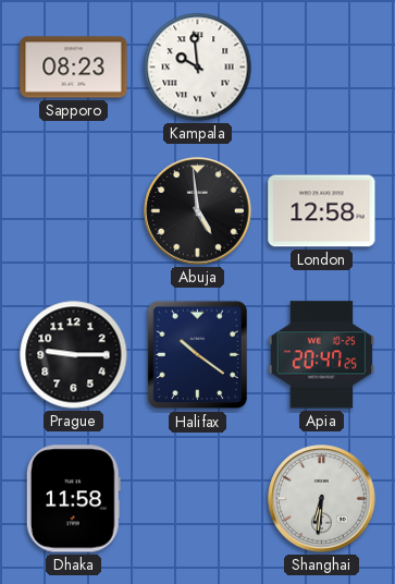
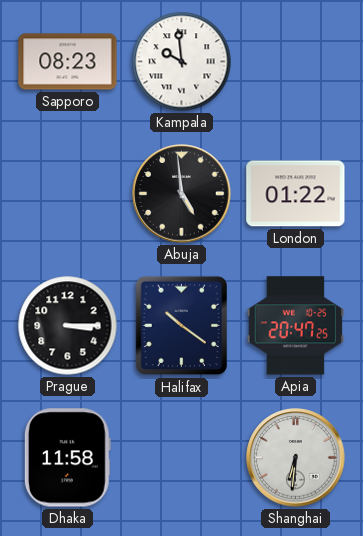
London: 12:58 -> 01:22
Prague: 9:15 -> 3:15
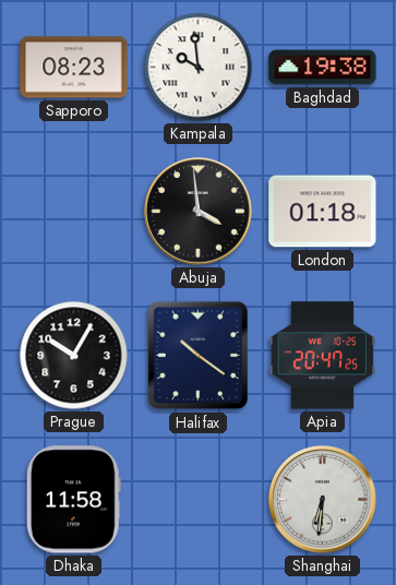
Baghdad: none -> 19:38
Abuja: 4:59 -> 3:59
London: 01:22 -> 01:18
Prague: 3:15 -> 10:05
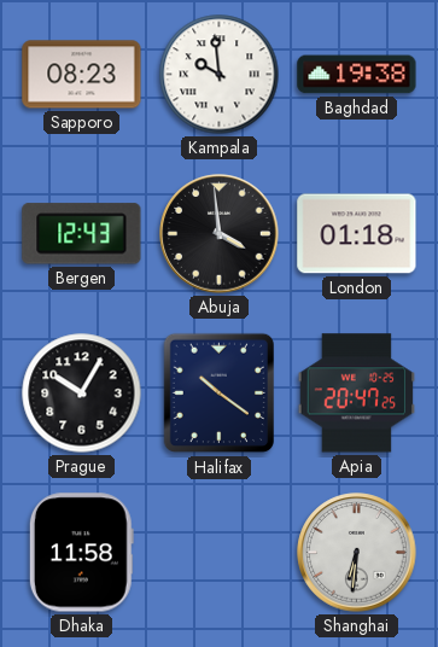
Bergen: none -> 12:43
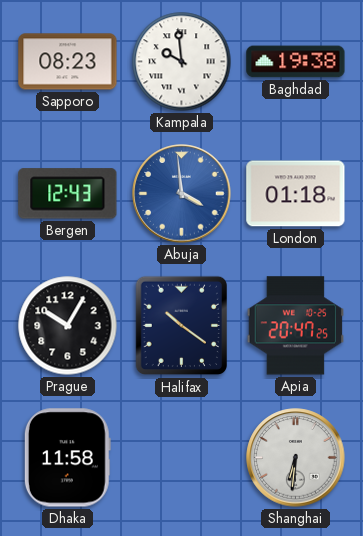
Abuja dial: black -> blue
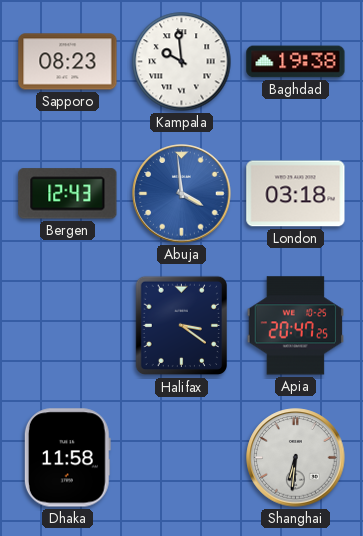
London: 01:18 -> 03:18
Prague: 10:05 -> none
Halifax: 10:21 -> 3:21
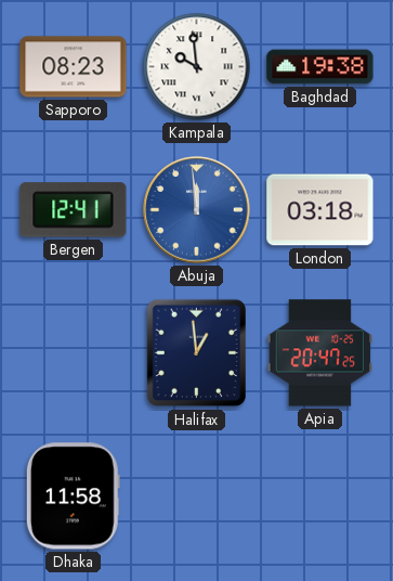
Bergen: 12:43 -> 12:41
Abuja: 3:59 -> 11:59
Halifax: 3:21 -> 12:59
Shanghai: 6:31 -> none
